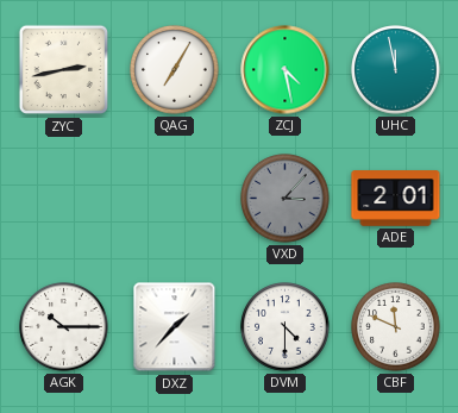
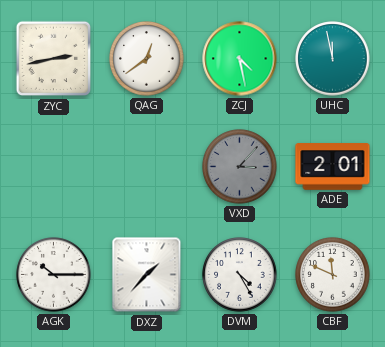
QAG: 7:05 -> 12:39
DVM: 4:30 -> 4:25
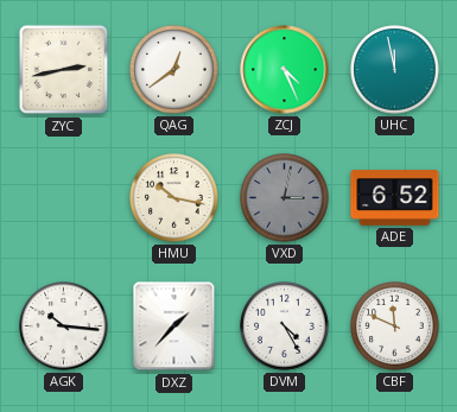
ZCJ: 4:28 -> 4:26
HMU: none -> 10:17
VXD: 3:07 -> 3:02
ADE: 2:01 -> 6:52
AGK: 10:15 -> 10:16
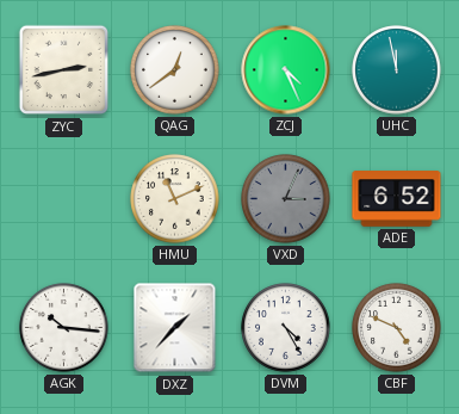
HMU: 10:17 -> 11:11
VXD: 3:02 -> 3:04
CBF: 11:49 -> 4:49
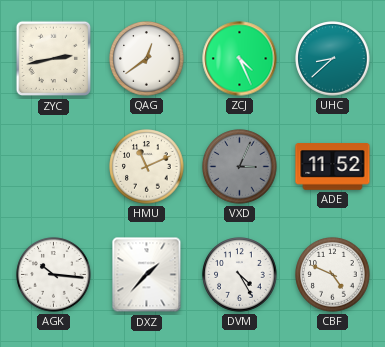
UHC: 11:58 -> 8:38
ADE: 6:52 -> 11:52
